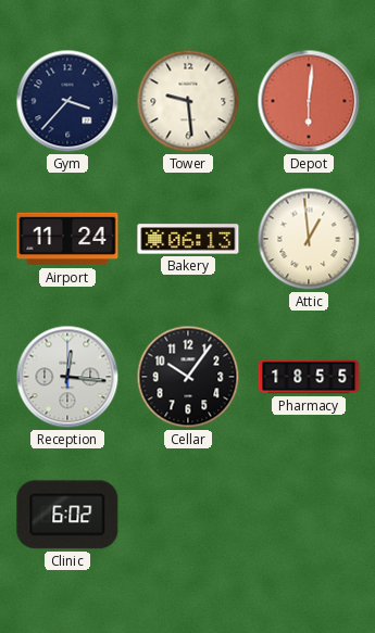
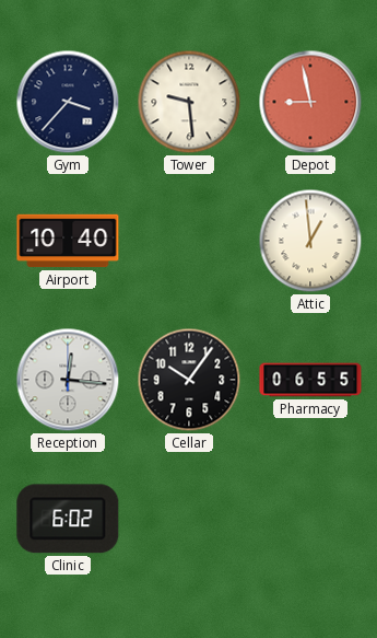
Depot: 6:01 -> 8:58
Airport: 11:24 -> 10:40
Bakery: 06:13 -> none
Pharmacy: 18:55 -> 06:55
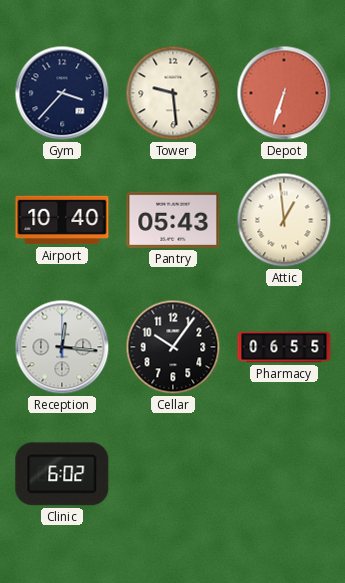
Depot: 8:58 -> 6:33
Pantry: none -> 05:43
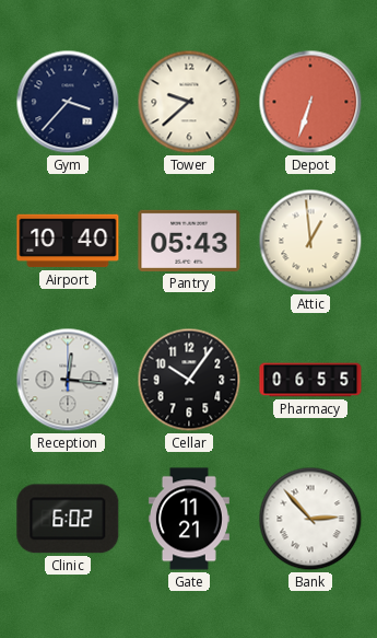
Tower: 9:29 -> 9:38
Gate: none -> 11:21
Bank: none -> 2:53
